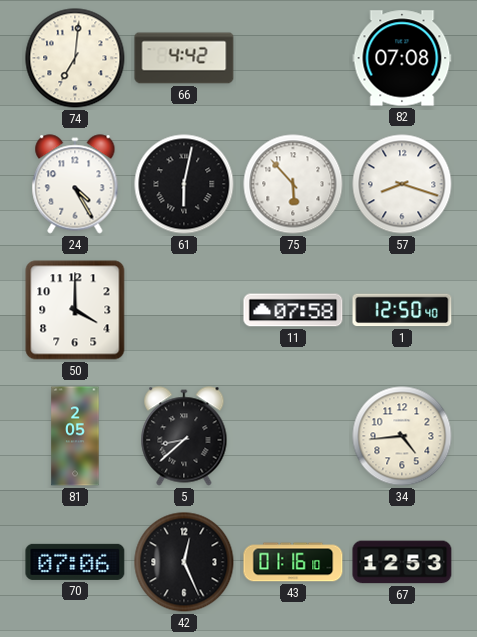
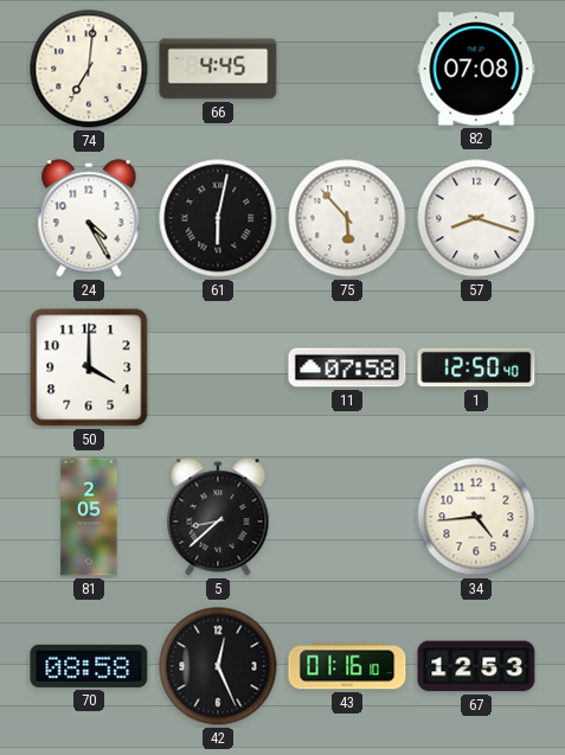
66: 4:42 -> 4:45
70: 07:06 -> 08:58
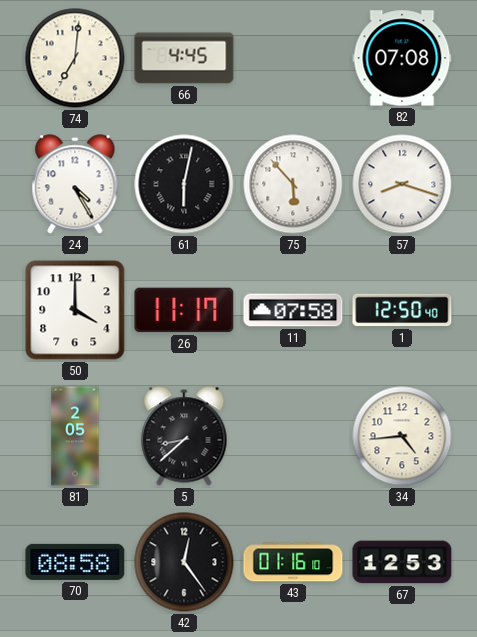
26: none -> 11:17
42: 12:26 -> 12:24
